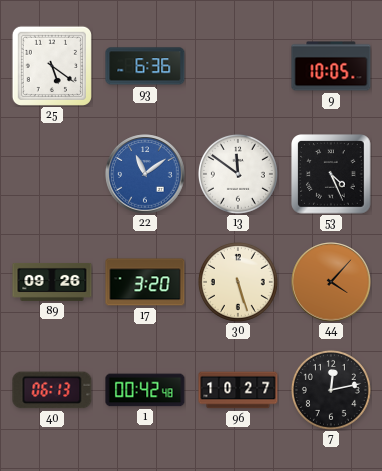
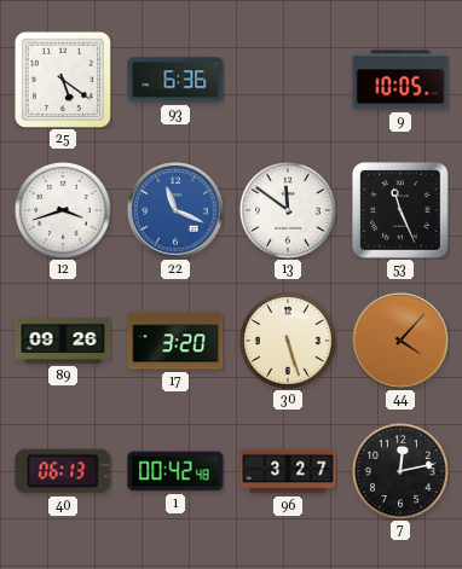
12: none -> 3:42
22: 11:09 -> 11:19
53: 4:26 -> 11:26
96: 10:27 -> 3:27
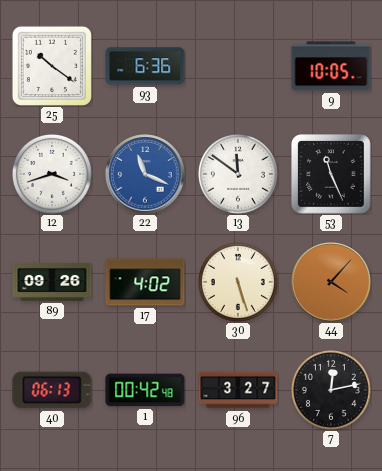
25: 5:21 -> 10:21
17: 3:20 -> 4:02
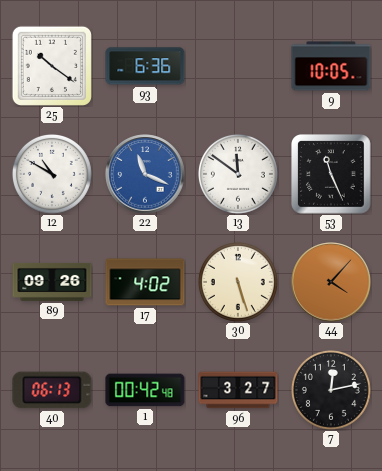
12: 3:42 -> 10:50
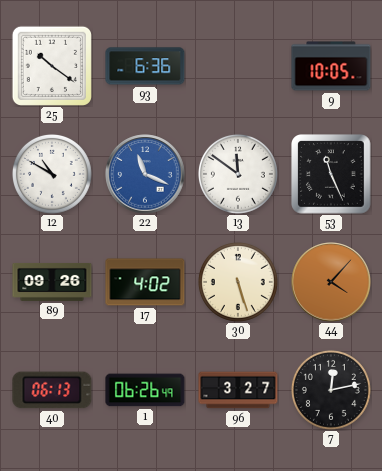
1: 00:42 -> 06:26
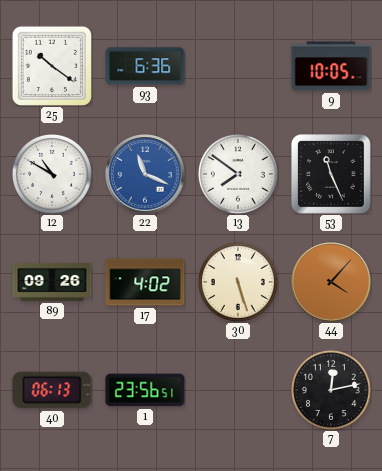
13: 11:51 -> 7:51
1: 06:26 -> 23:56
96: 3:27 -> none
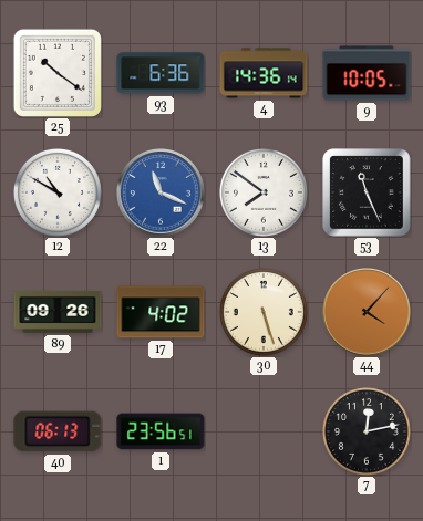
4: none -> 14:36
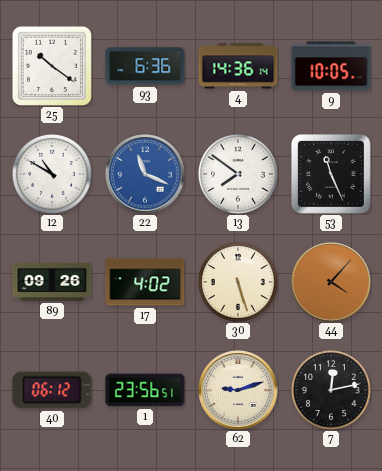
40: 06:13 -> 06:12
62: none -> 9:12
